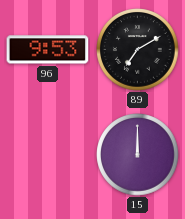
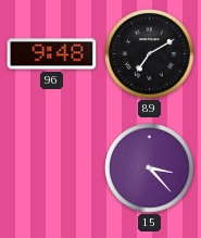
96: 9:53 -> 9:48
15: 12:00 -> 3:23
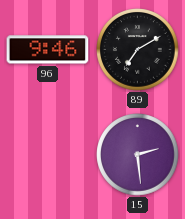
96: 9:48 -> 9:46
15: 3:23 -> 2:29
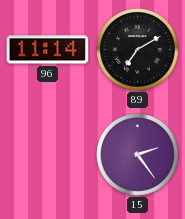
96: 9:46 -> 11:14
15: 2:29 -> 2:24
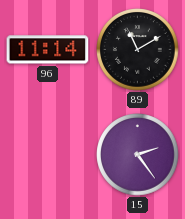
89: 7:10 -> 11:10
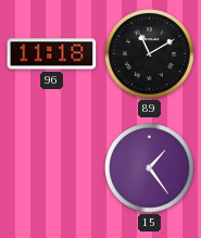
96: 11:14 -> 11:18
15: 2:24 -> 1:24
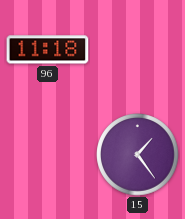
89: 11:10 -> none
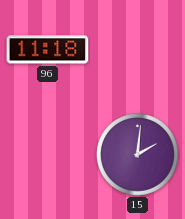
15: 1:24 -> 2:01
